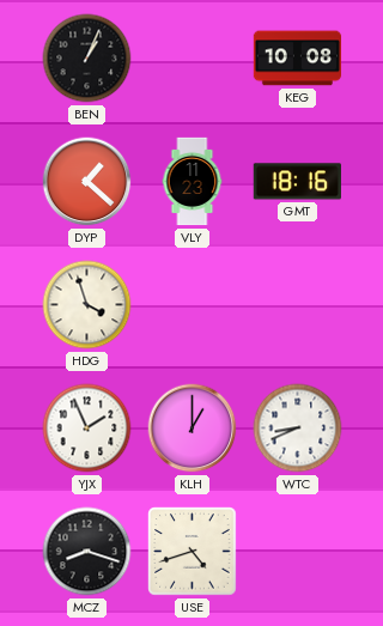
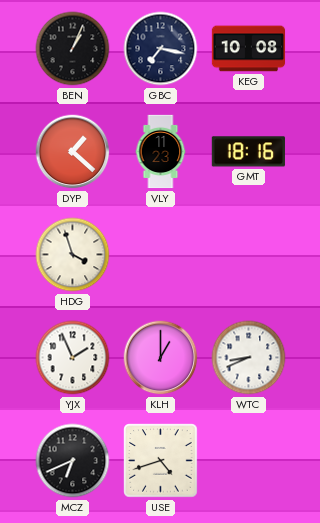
GBC: none -> 7:17
MCZ: 8:18 -> 6:41
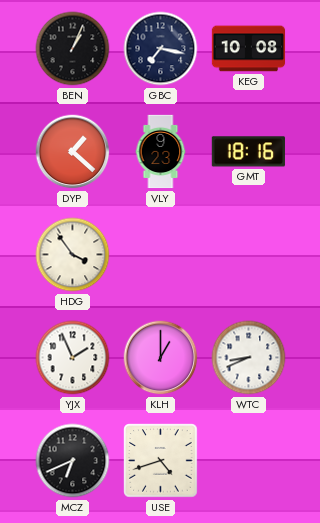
VLY: 11:23 -> 9:23
HDG: 3:57 -> 3:54
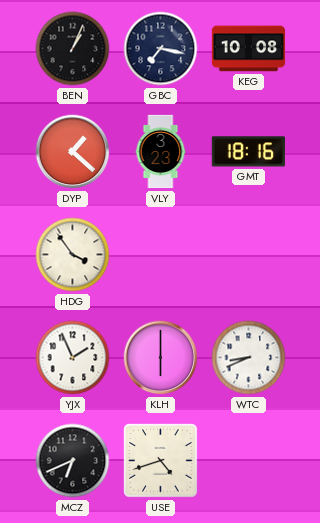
VLY: 9:23 -> 3:23
KLH: 1:00 -> 6:00
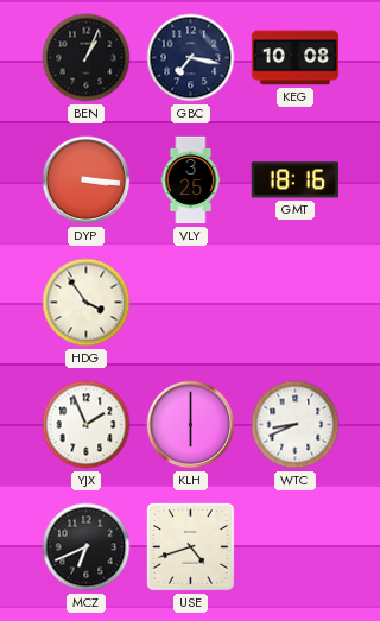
DYP: 1:22 -> 3:16
VLY: 3:23 -> 3:25
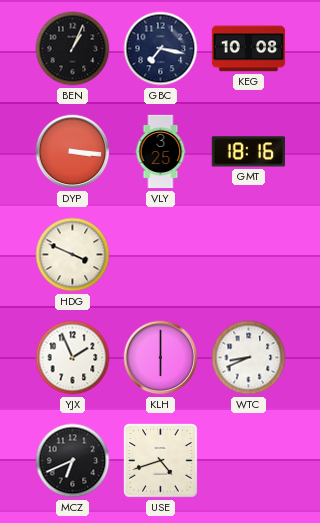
HDG: 3:54 -> 3:49
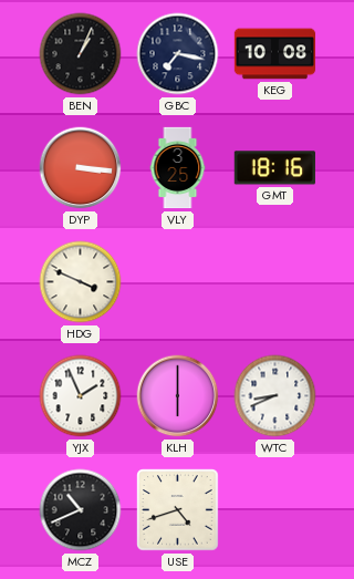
MCZ: 6:41 -> 10:41
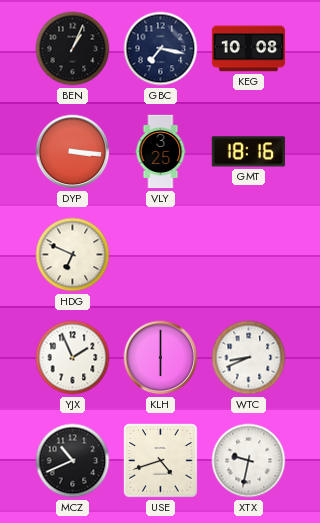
HDG: 3:49 -> 6:49
XTX: none -> 9:32
